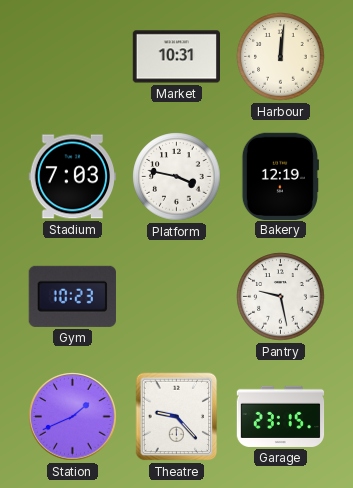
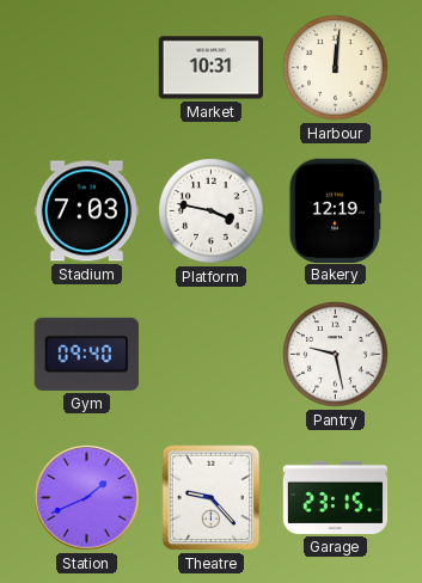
Gym: 10:23 -> 09:40
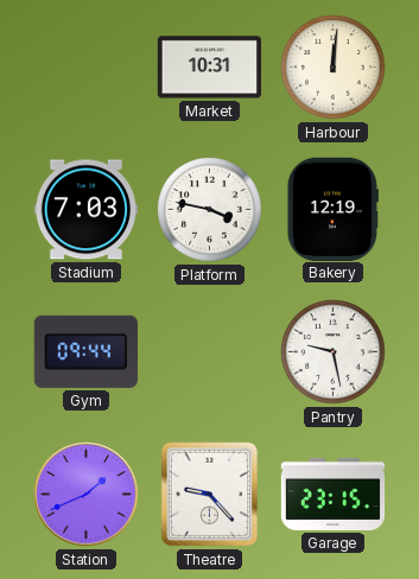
Gym: 09:40 -> 09:44
